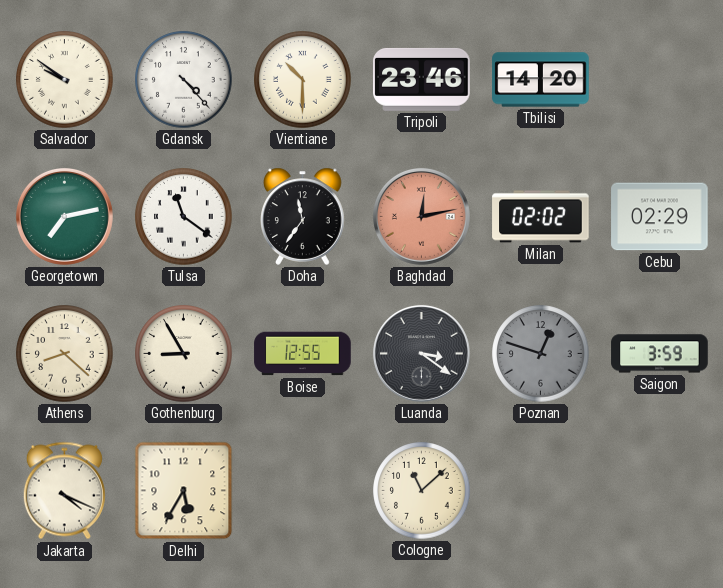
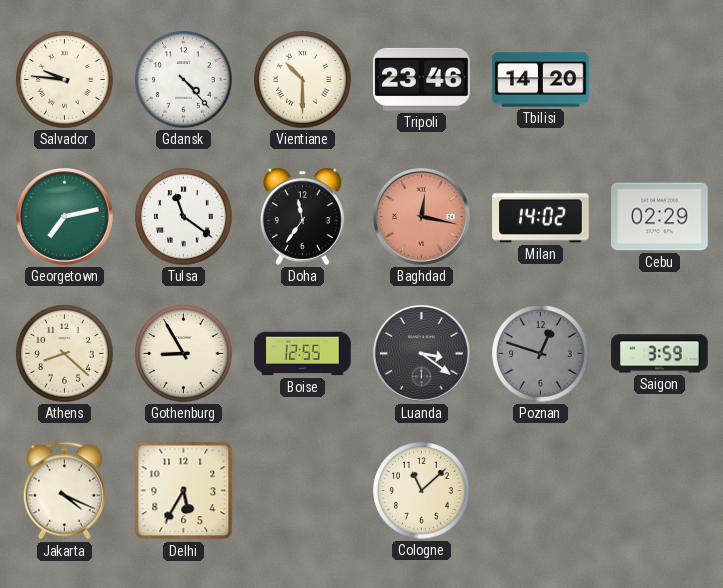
Salvador: 9:51 -> 9:46
Baghdad: 12:13 -> 12:17
Milan: 02:02 -> 14:02
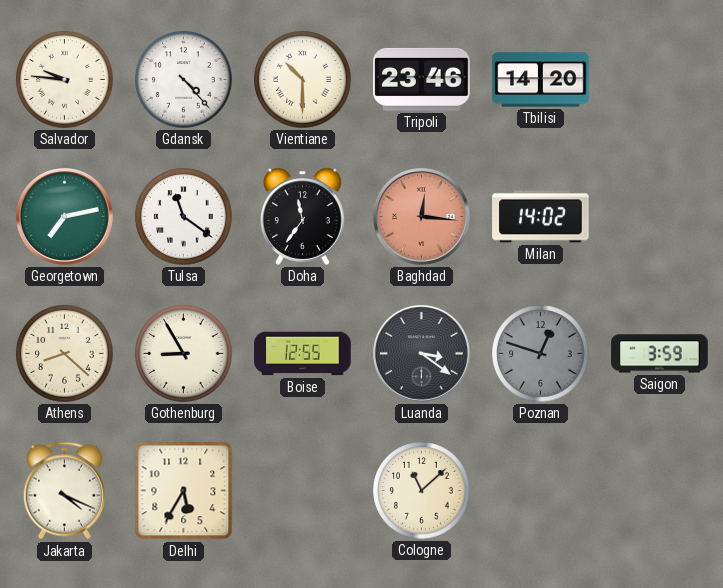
Baghdad: 12:17 -> 12:16
Cebu: 02:29 -> none
